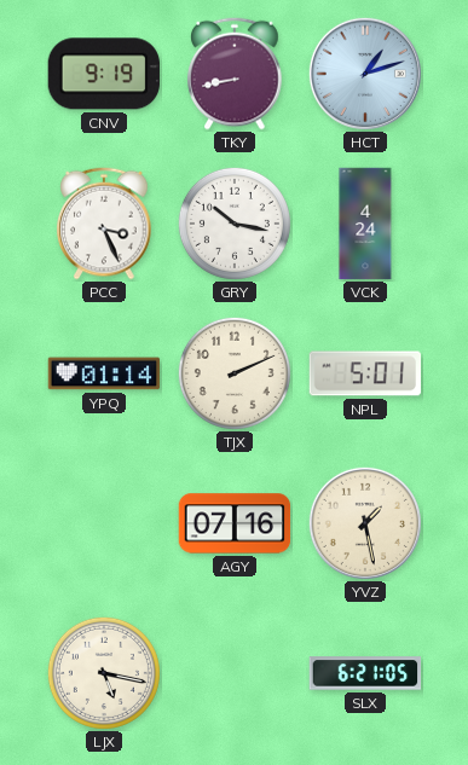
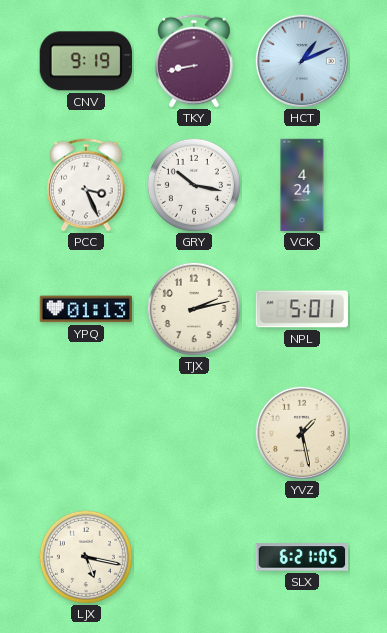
HCT: 1:12 -> 1:11
YPQ: 01:14 -> 01:13
TJX: 2:11 -> 2:13
AGY: 07:16 -> none
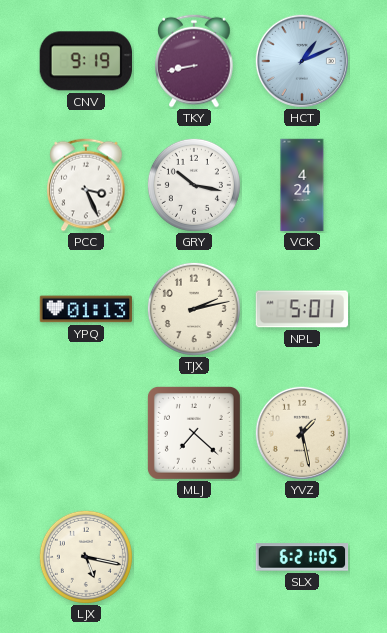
MLJ: none -> 7:22
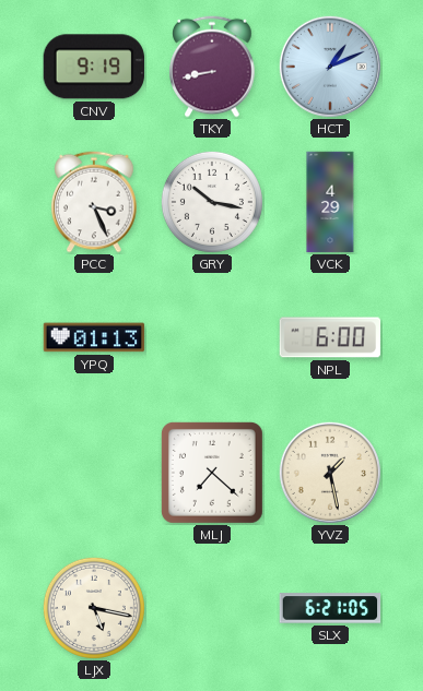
VCK: 4:24 -> 4:29
TJX: 2:13 -> none
NPL: 5:01 -> 6:00
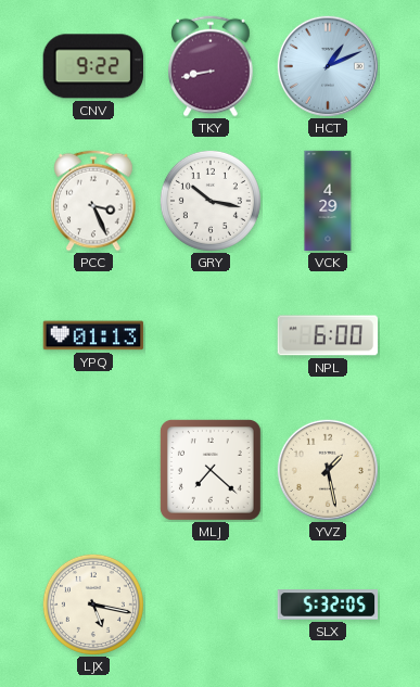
CNV: 9:19 -> 9:22
SLX: 6:21 -> 5:32
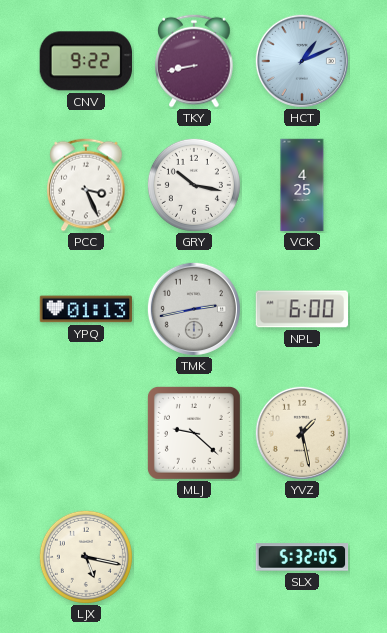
VCK: 4:29 -> 4:25
TMK: none -> 2:43
MLJ: 7:22 -> 9:22
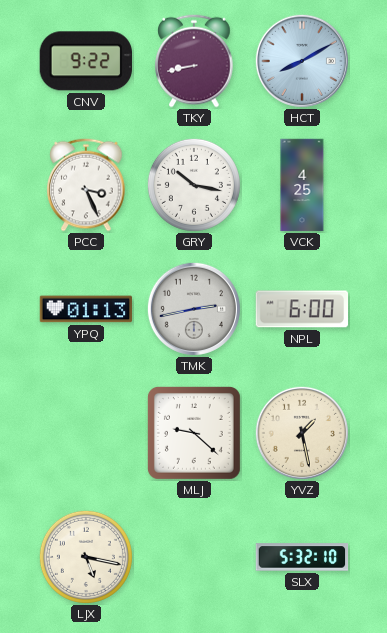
HCT: 1:11 -> 8:10
SLX: 5:32:05 -> 5:32:10
